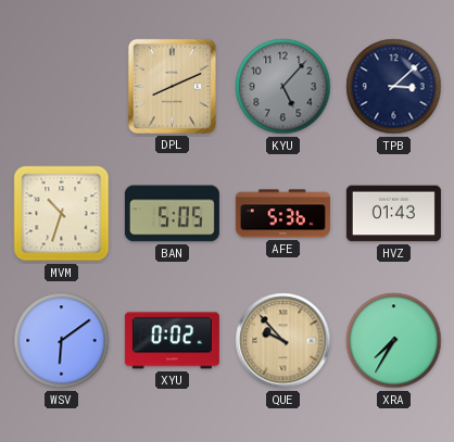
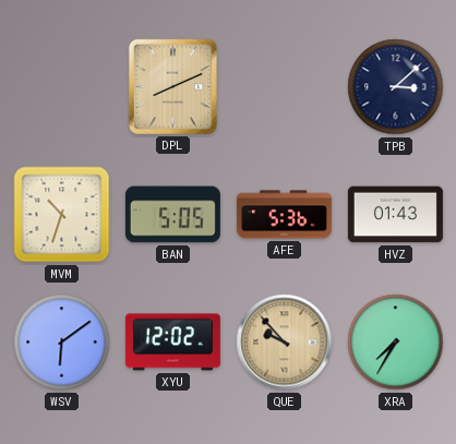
KYU: 5:07 -> none
XYU: 0:02 -> 12:02
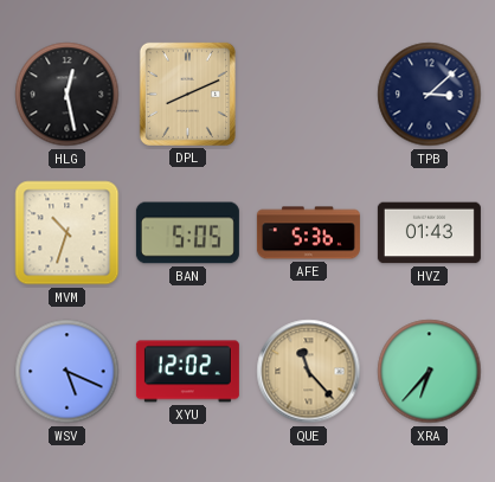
HLG: none -> 12:28
WSV: 6:09 -> 5:19
QUE: 9:53 -> 11:23
XRA: 7:35 -> 6:37
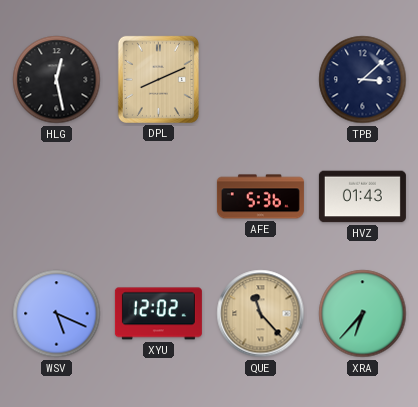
MVM: 10:33 -> none
BAN: 5:05 -> none
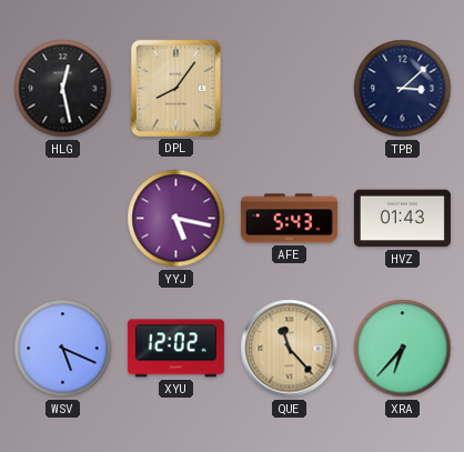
DPL: 8:11 -> 8:06
YYJ: none -> 5:17
AFE: 5:36 -> 5:43
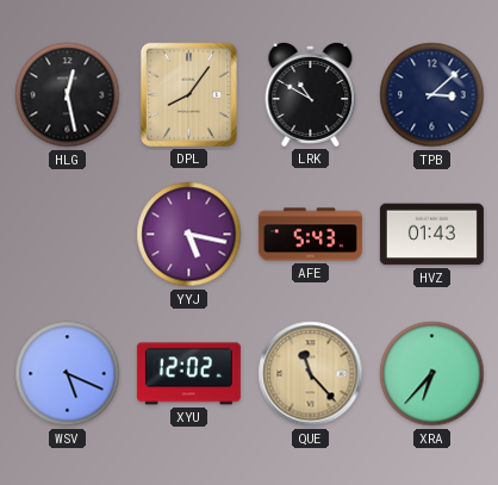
LRK: none -> 10:50
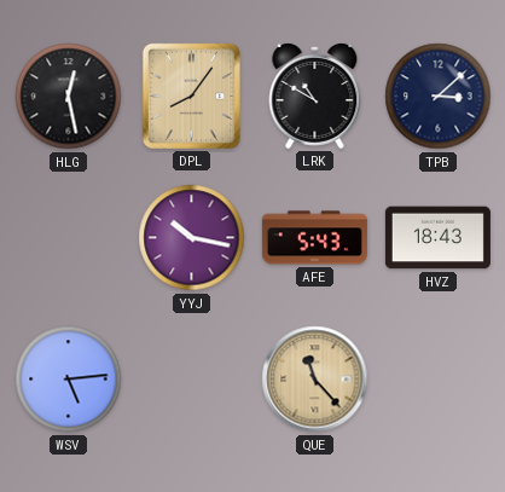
YYJ: 5:17 -> 10:17
HVZ: 01:43 -> 18:43
WSV: 5:19 -> 5:14
XYU: 12:02 -> none
XRA: 6:37 -> none
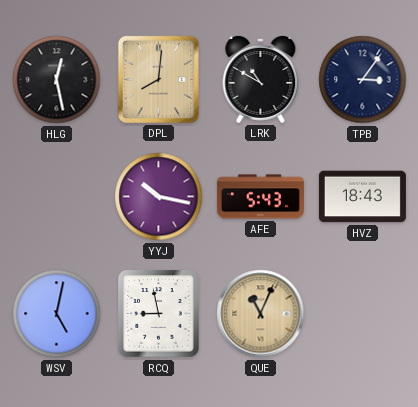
DPL: 8:06 -> 8:01
TPB: 3:08 -> 3:06
WSV: 5:14 -> 5:02
RCQ: none -> 8:58
QUE: 11:23 -> 11:04
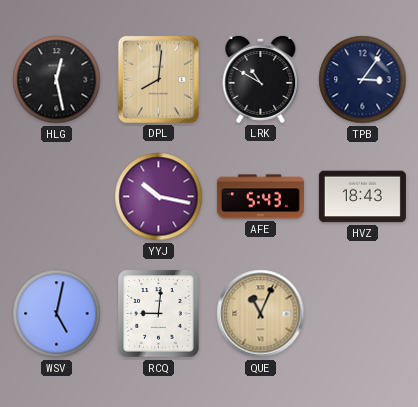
RCQ: 8:58 -> 9:01
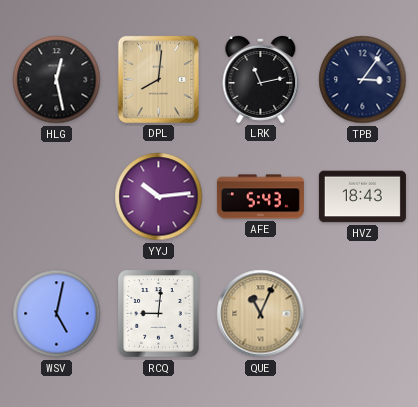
LRK: 10:50 -> 11:13
YYJ: 10:17 -> 10:14
